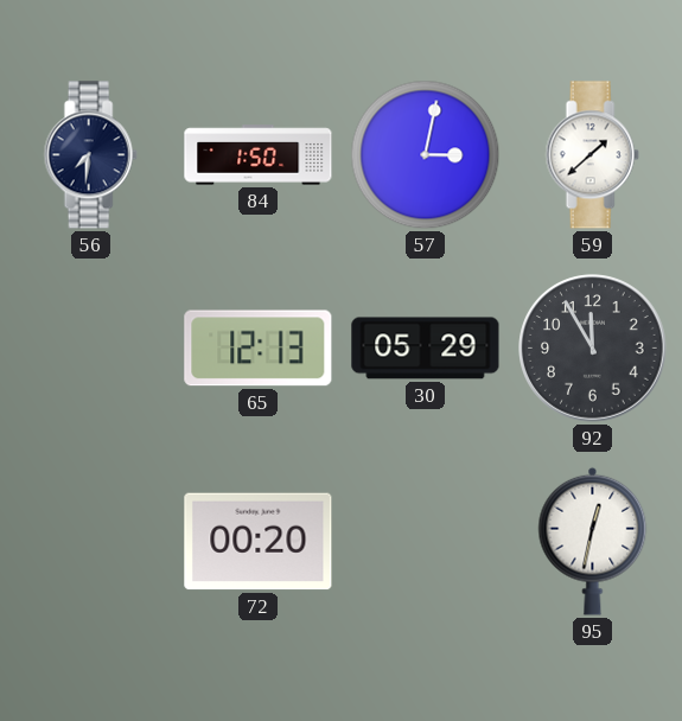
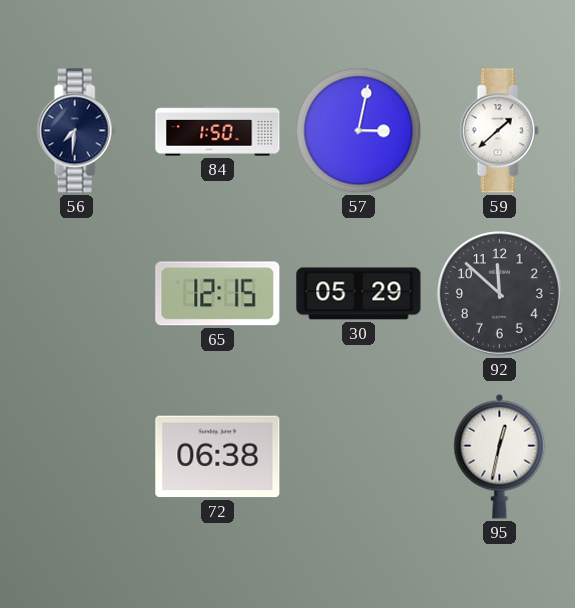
65: 12:13 -> 12:15
92: 11:55 -> 11:52
72: 00:20 -> 06:38
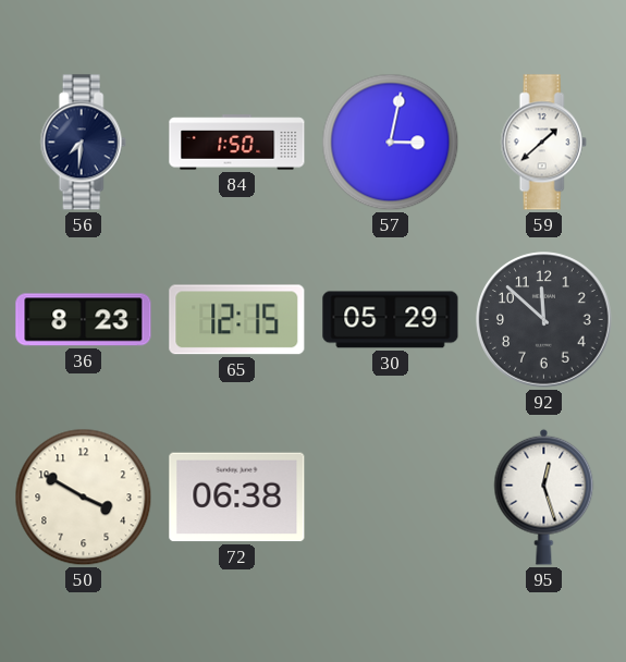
36: none -> 8:23
50: none -> 3:50
95: 12:32 -> 12:27
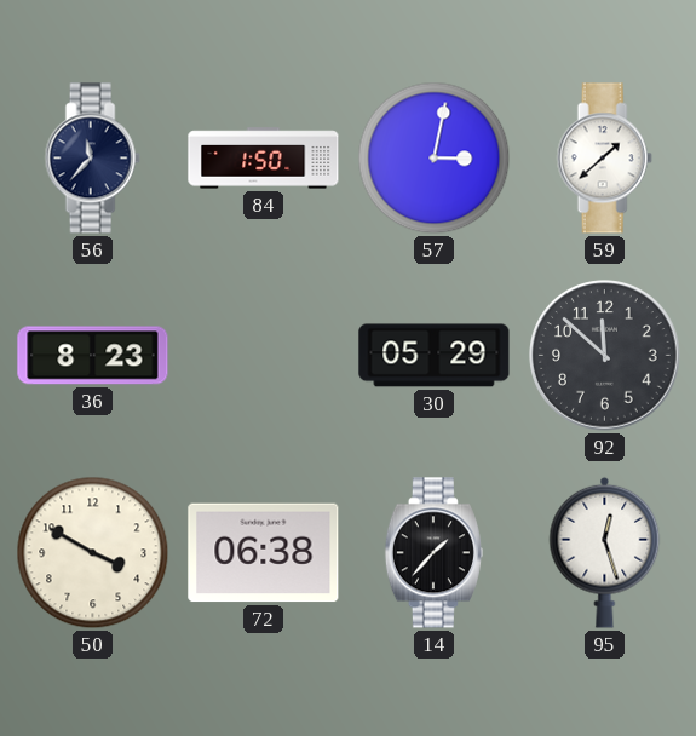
56: 7:31 -> 11:37
65: 12:15 -> none
14: none -> 1:37
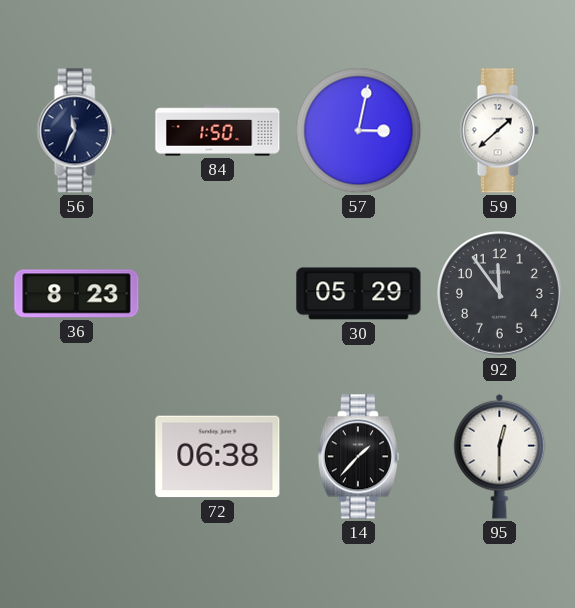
56: 11:37 -> 11:34
92: 11:52 -> 11:54
50: 3:50 -> none
95: 12:27 -> 12:30
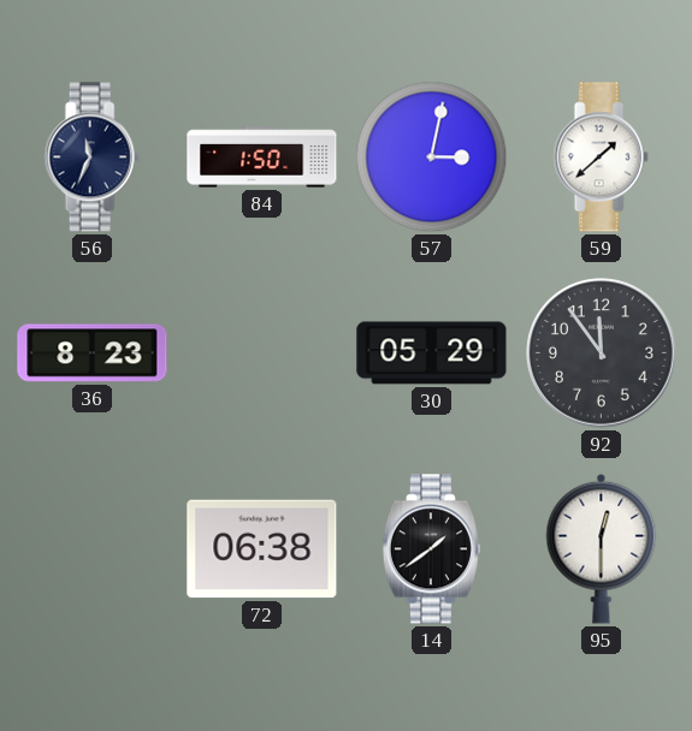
14: 1:37 -> 1:39
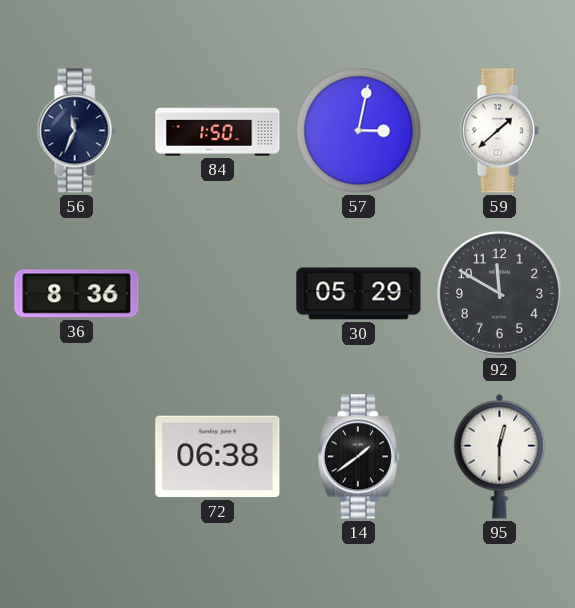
36: 8:23 -> 8:36
92: 11:54 -> 11:50
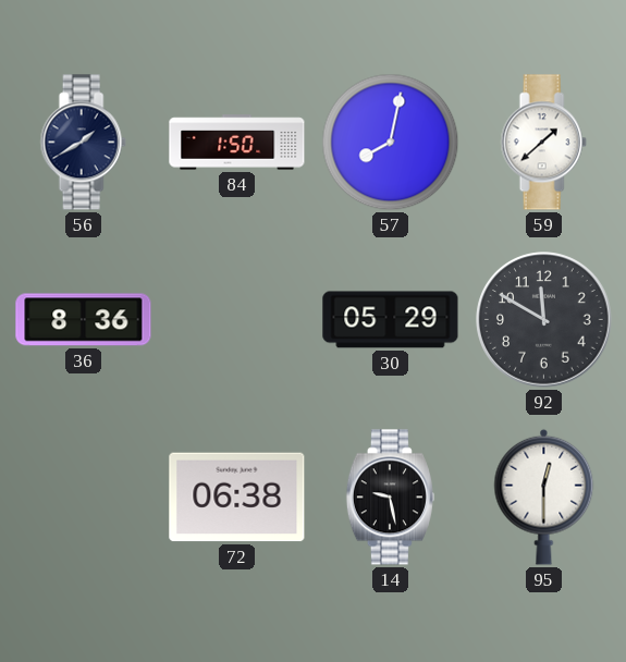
56: 11:34 -> 1:40
57: 3:02 -> 8:02
14: 1:39 -> 9:28
